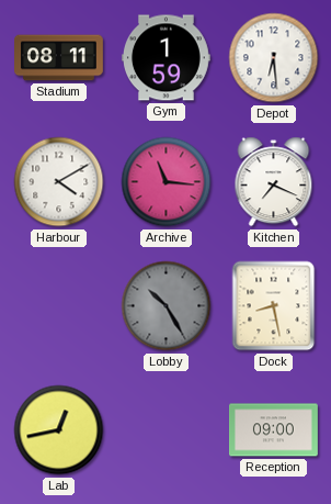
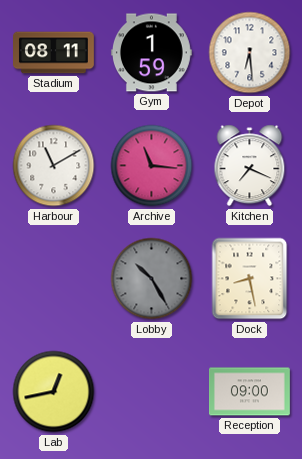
Harbour: 4:10 -> 11:10
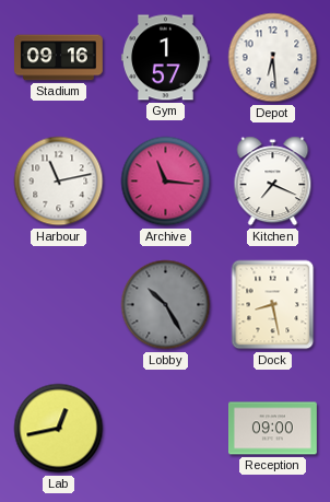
Stadium: 08:11 -> 09:16
Gym: 1:59 -> 1:57
Harbour: 11:10 -> 11:13
